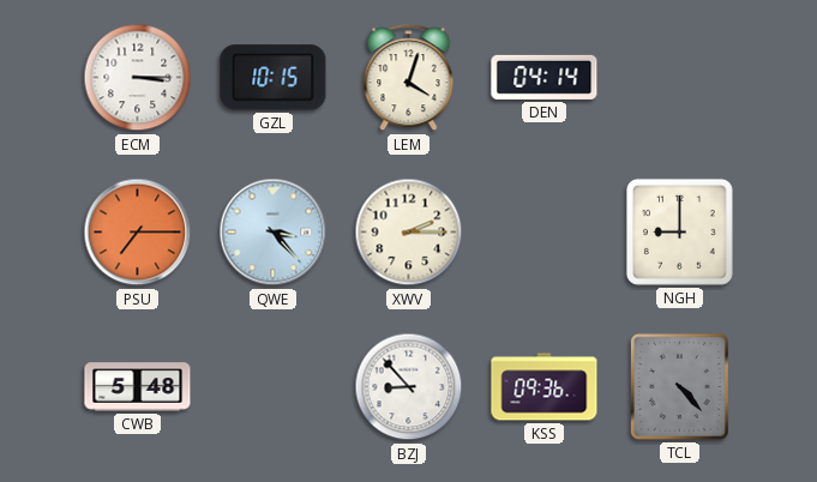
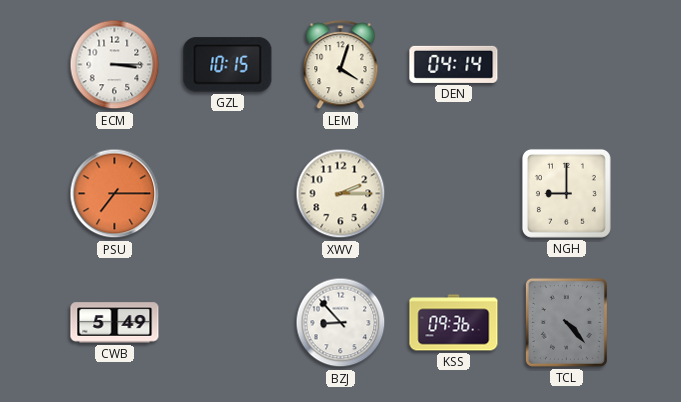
QWE: 3:23 -> none
CWB: 5:48 -> 5:49
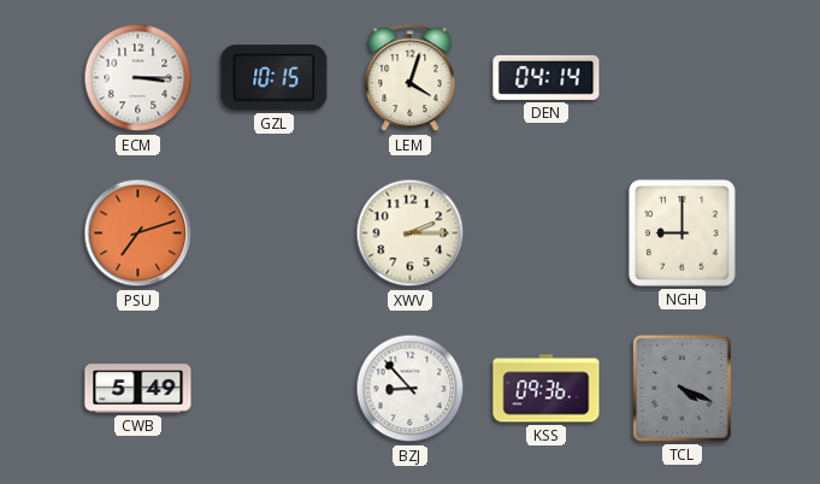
PSU: 7:15 -> 7:12
TCL: 4:23 -> 4:19
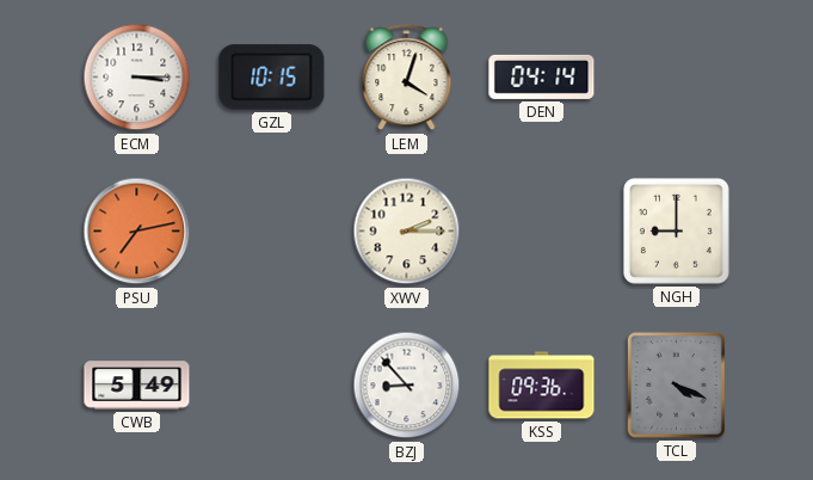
PSU: 7:12 -> 7:13
